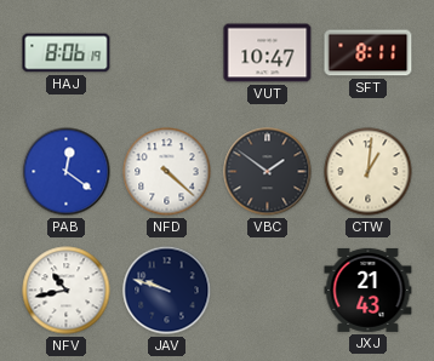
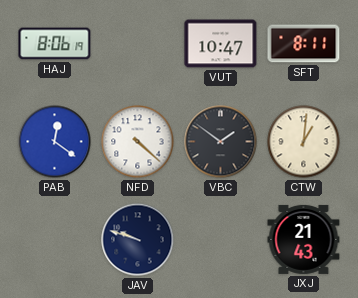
NFV: 10:43 -> none
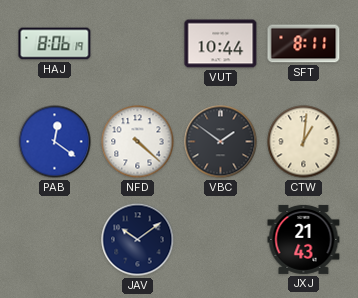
VUT: 10:47 -> 10:44
JAV: 9:48 -> 10:09
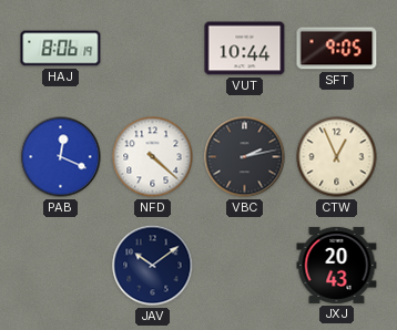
SFT: 8:11 -> 9:05
PAB: 12:21 -> 12:19
VBC: 1:51 -> 2:13
CTW: 1:01 -> 12:56
JXJ: 21:43 -> 20:43
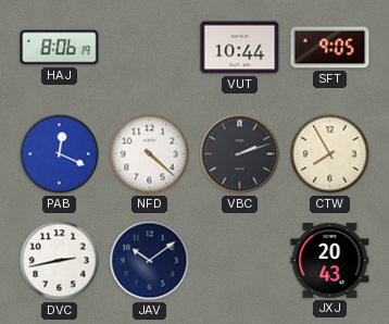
VBC: 2:13 -> 2:12
CTW: 12:56 -> 7:55
DVC: none -> 2:43
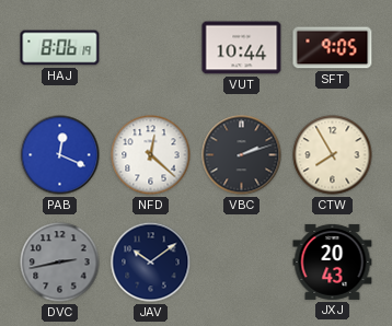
NFD: 4:22 -> 12:22
DVC dial: white -> grey
